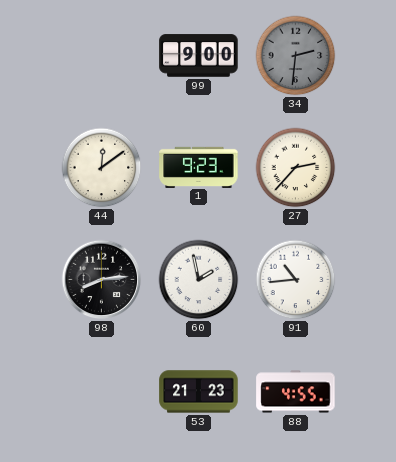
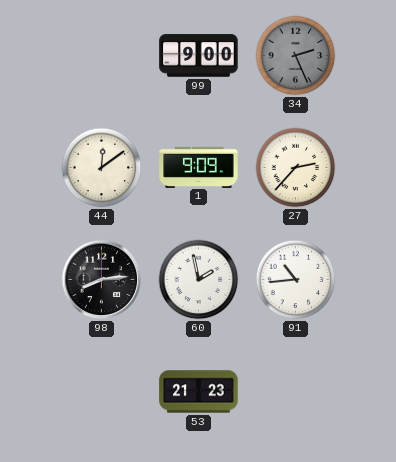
34: 2:31 -> 2:26
1: 9:23 -> 9:09
88: 4:55 -> none
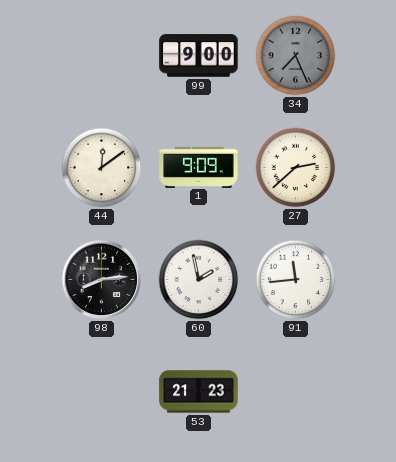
34: 2:26 -> 7:26
27: 2:37 -> 2:38
91: 10:44 -> 11:44
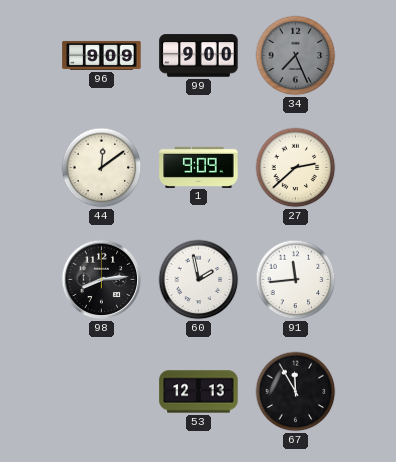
96: none -> 9:09
53: 21:23 -> 12:13
67: none -> 11:55
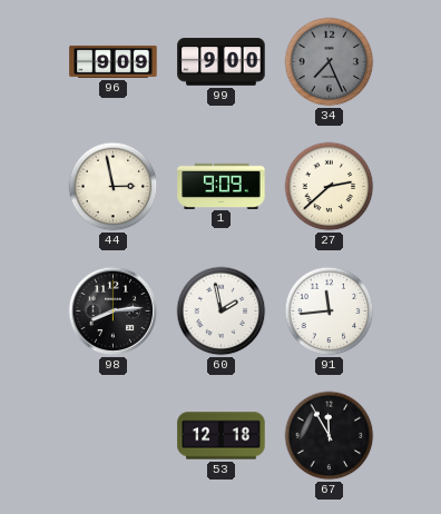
44: 12:09 -> 2:58
53: 12:13 -> 12:18
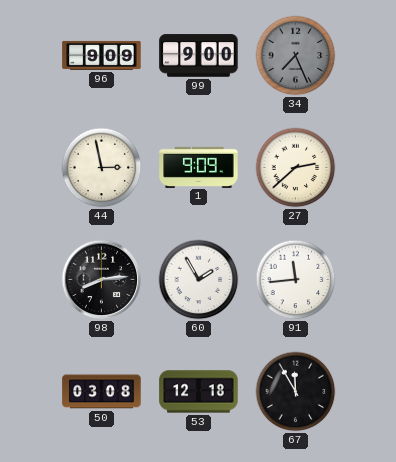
60: 1:58 -> 1:55
50: none -> 03:08
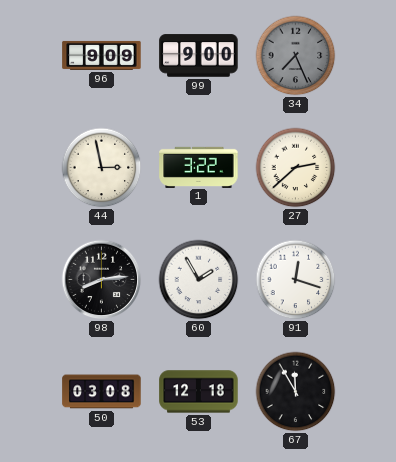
1: 9:09 -> 3:22
91: 11:44 -> 12:18
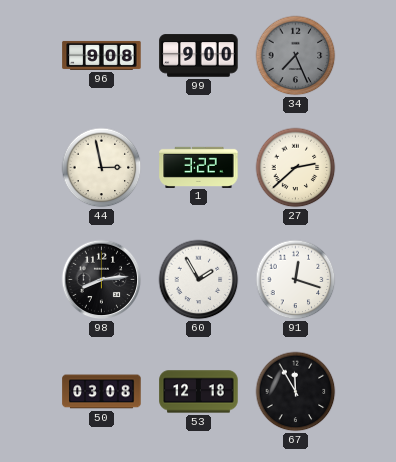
96: 9:09 -> 9:08
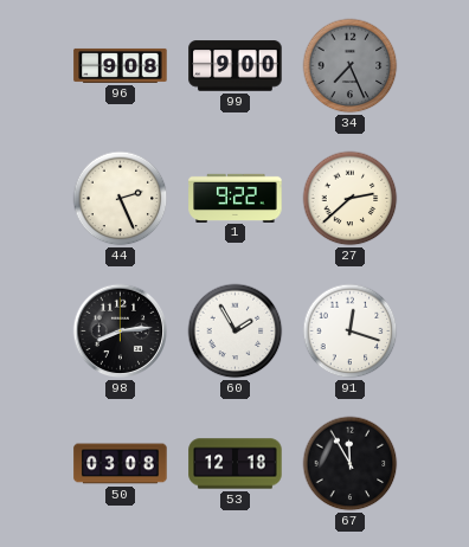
44: 2:58 -> 2:26
1: 3:22 -> 9:22
